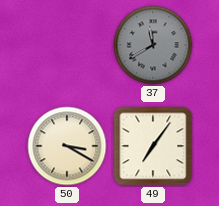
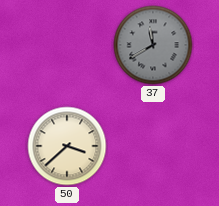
50: 3:20 -> 3:38
49: 7:06 -> none
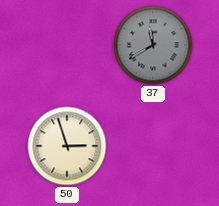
50: 3:38 -> 2:57
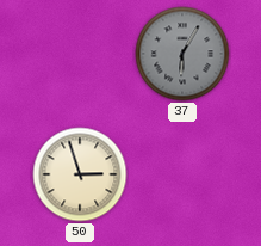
37: 11:40 -> 6:05
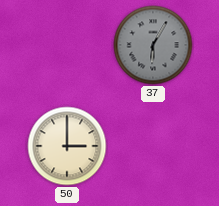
50: 2:57 -> 3:00
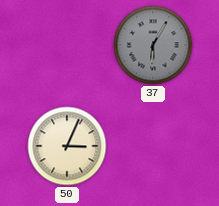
50: 3:00 -> 3:04
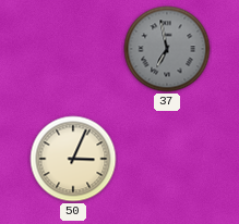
37: 6:05 -> 6:58
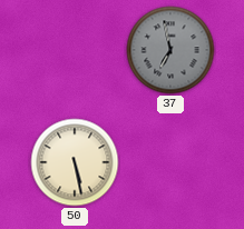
50: 3:04 -> 5:28
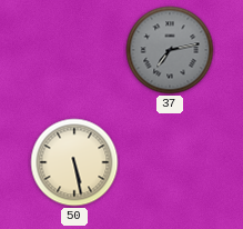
37: 6:58 -> 7:13
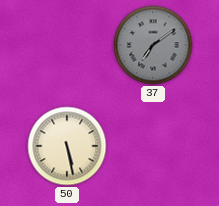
37: 7:13 -> 7:09
